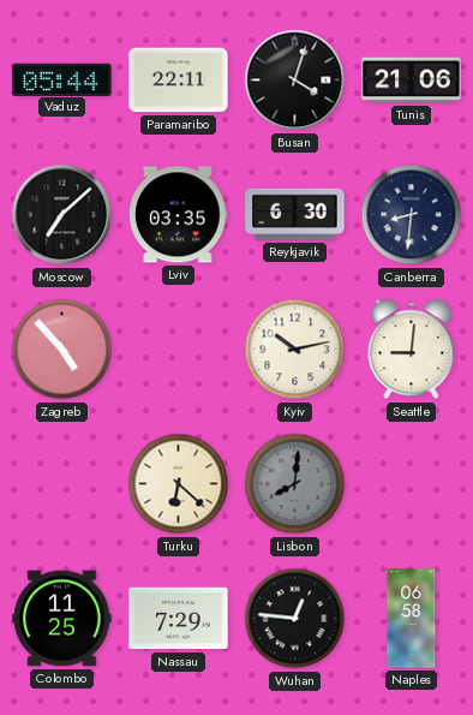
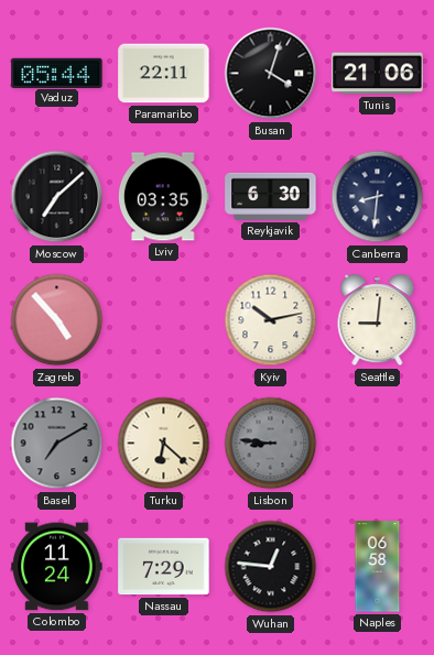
Basel: none -> 7:10
Lisbon: 8:01 -> 8:46
Colombo: 11:25 -> 11:24
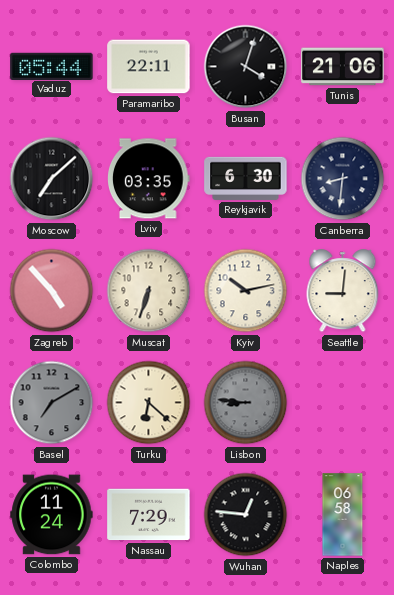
Muscat: none -> 6:33
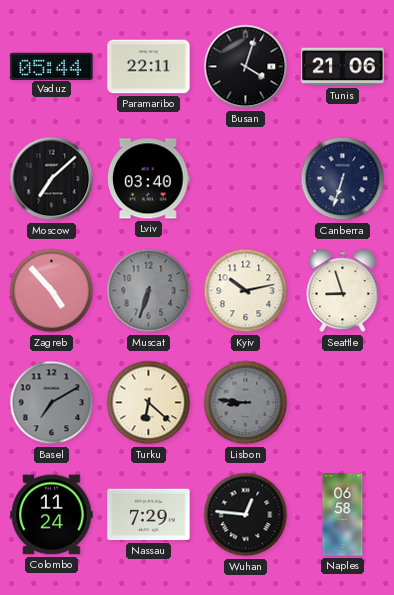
Lviv: 03:35 -> 03:40
Reykjavik: 6:30 -> none
Canberra: 8:31 -> 6:33
Muscat dial: cream -> grey
Seattle: 9:01 -> 8:57
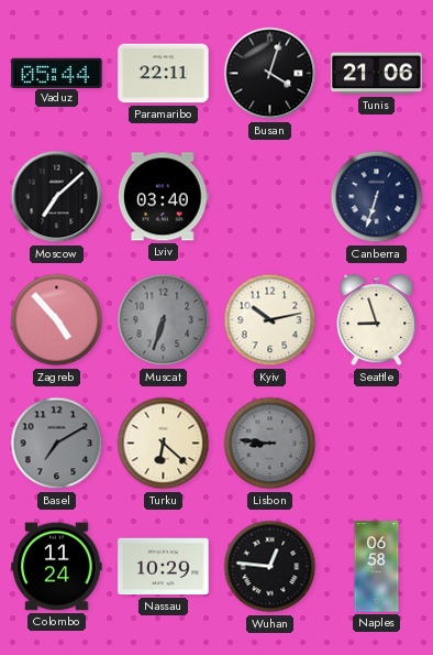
Nassau: 7:29 -> 10:29
